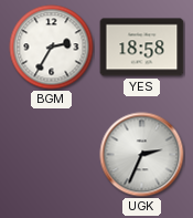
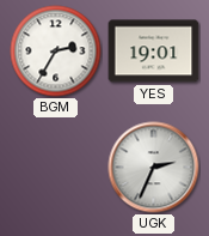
YES: 18:58 -> 19:01
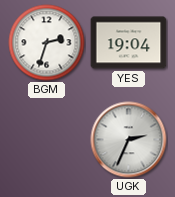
BGM: 2:35 -> 2:33
YES: 19:01 -> 19:04
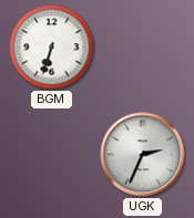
BGM: 2:33 -> 6:33
YES: 19:04 -> none
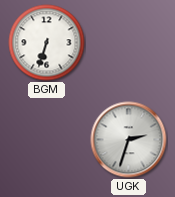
UGK: 2:34 -> 2:33
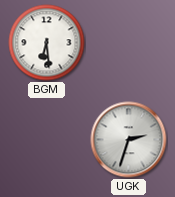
BGM: 6:33 -> 6:29
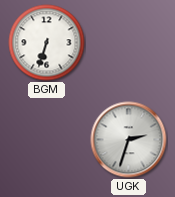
BGM: 6:29 -> 6:33
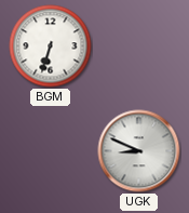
UGK: 2:33 -> 8:49
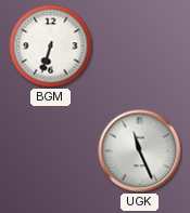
UGK: 8:49 -> 11:26
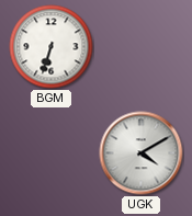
UGK: 11:26 -> 4:10
